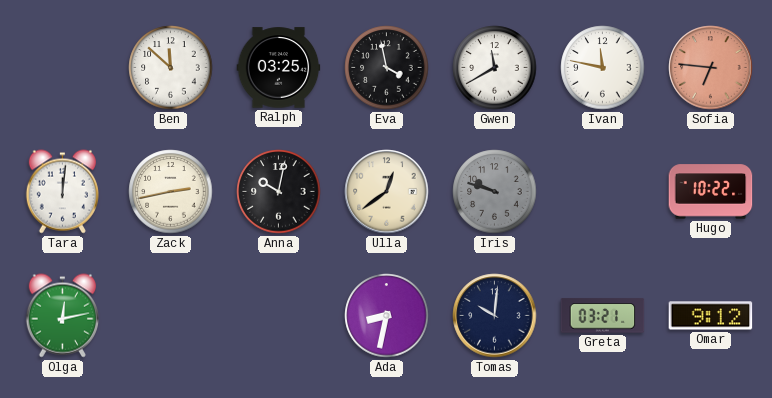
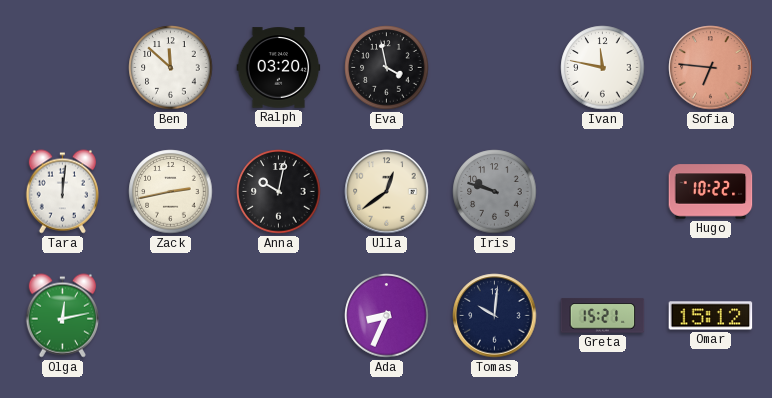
Ralph: 03:25 -> 03:20
Gwen: 11:40 -> none
Ada: 8:32 -> 8:34
Greta: 03:21 -> 15:21
Omar: 9:12 -> 15:12
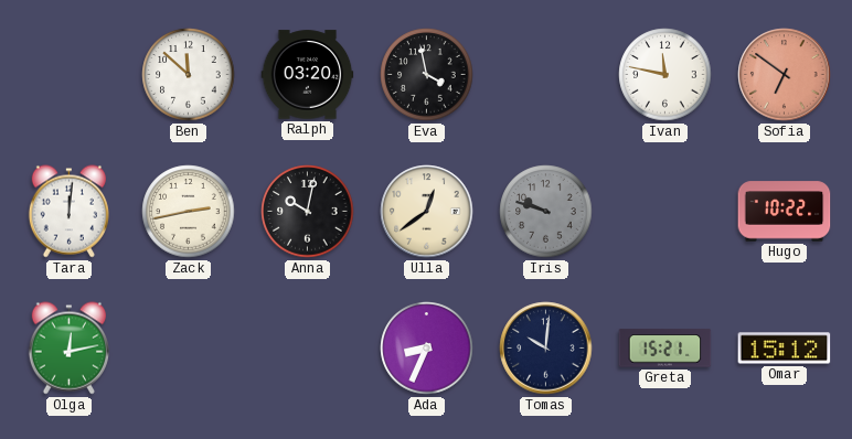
Sofia: 6:46 -> 6:51
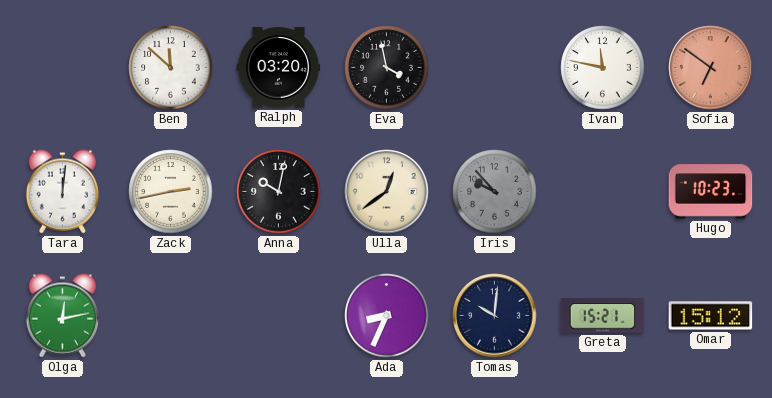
Iris: 9:48 -> 9:53
Hugo: 10:22 -> 10:23
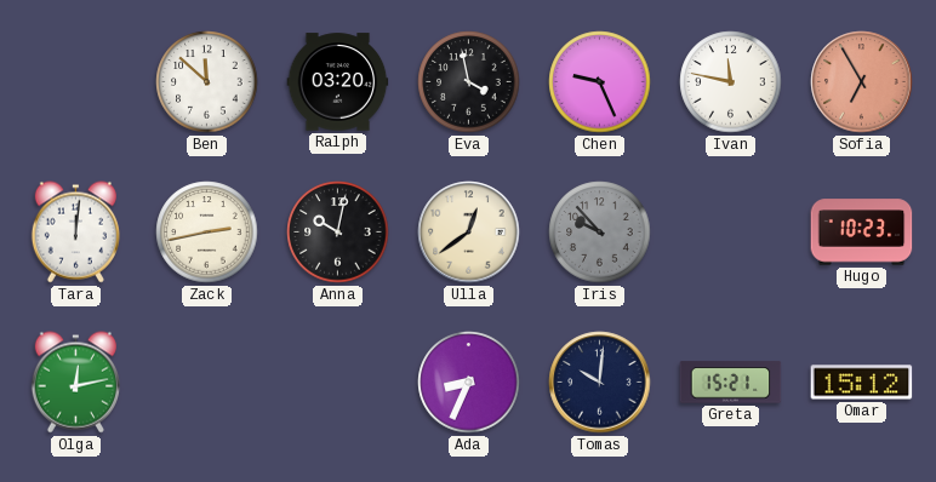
Chen: none -> 9:26
Sofia: 6:51 -> 6:55
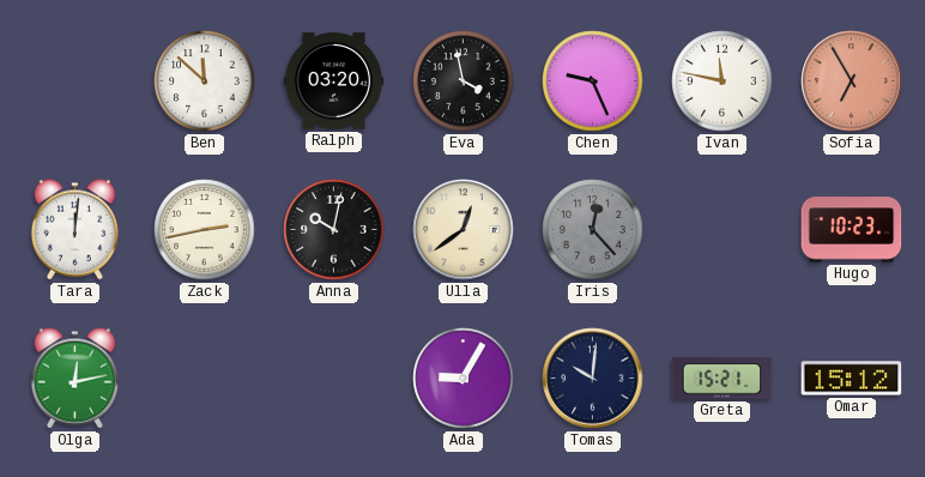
Iris: 9:53 -> 12:23
Ada: 8:34 -> 9:05
